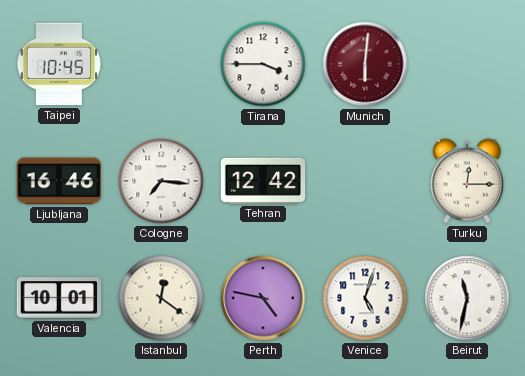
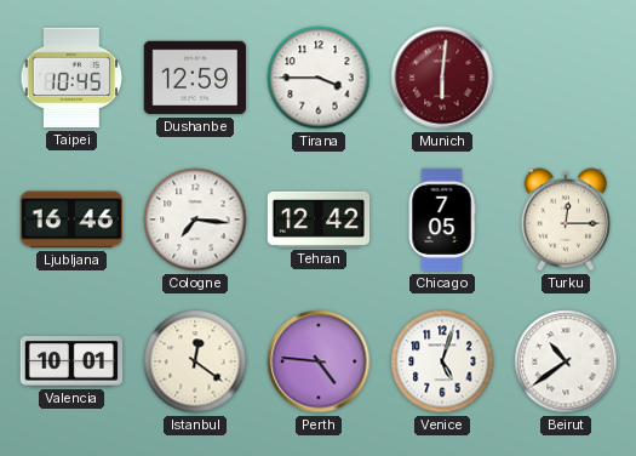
Dushanbe: none -> 12:59
Chicago: none -> 7:05
Perth: 4:47 -> 4:46
Beirut: 11:32 -> 10:39
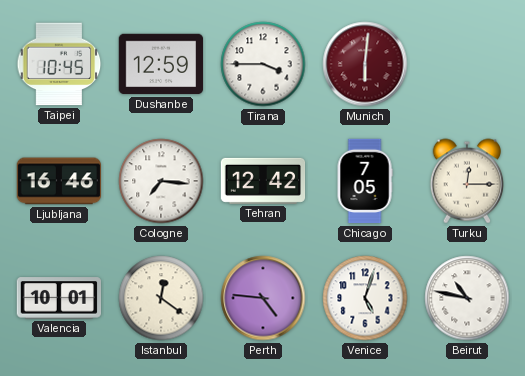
Beirut: 10:39 -> 10:47
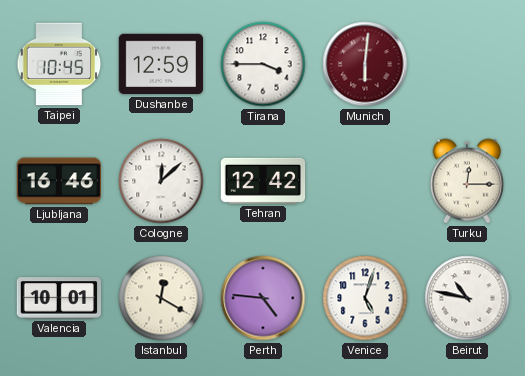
Cologne: 7:16 -> 12:08
Chicago: 7:05 -> none
Istanbul: 12:21 -> 12:20
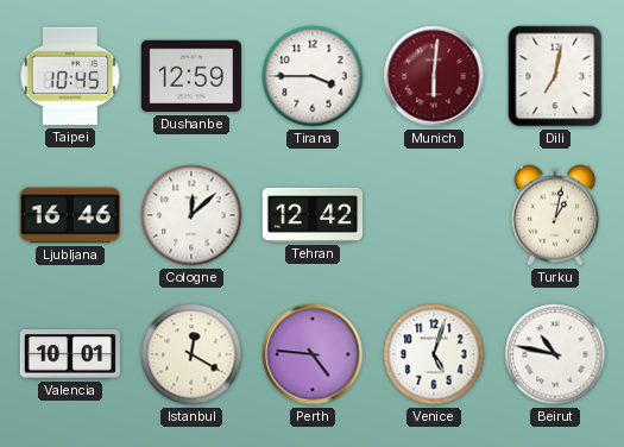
Dili: none -> 7:02
Turku: 12:15 -> 1:02
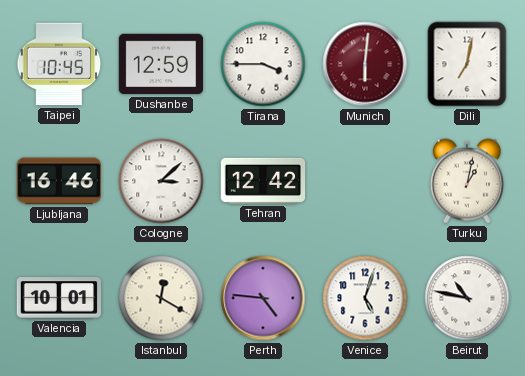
Cologne: 12:08 -> 3:08
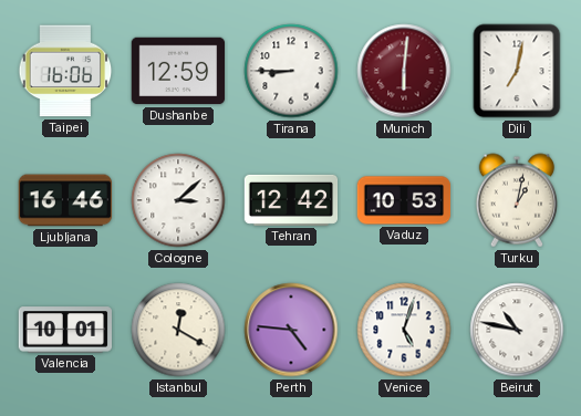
Taipei: 10:45 -> 16:06
Tirana: 3:45 -> 8:45
Vaduz: none -> 10:53
